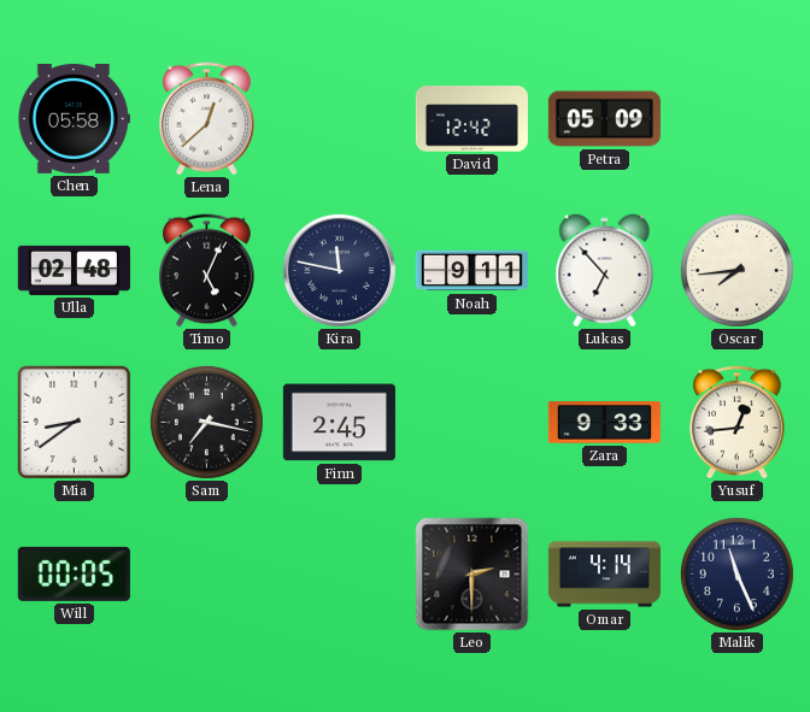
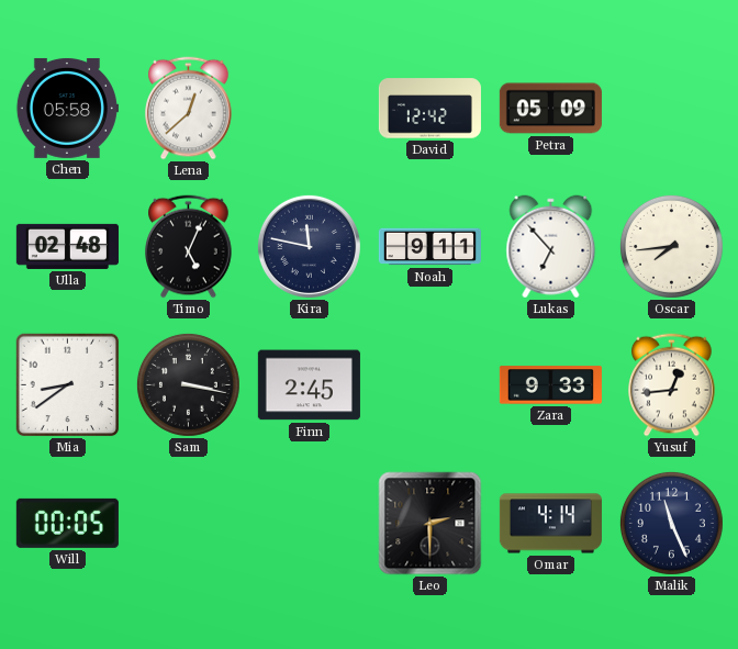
Sam: 7:17 -> 3:17
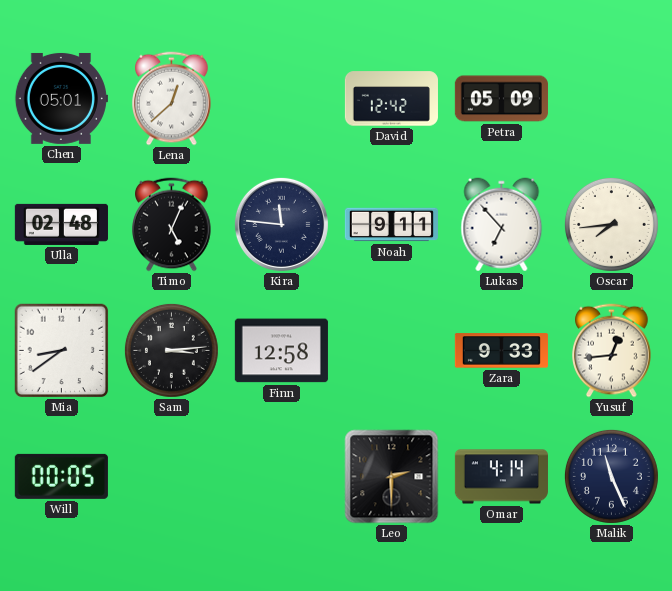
Chen: 05:58 -> 05:01
Kira: 11:47 -> 11:46
Sam: 3:17 -> 3:14
Finn: 2:45 -> 12:58
